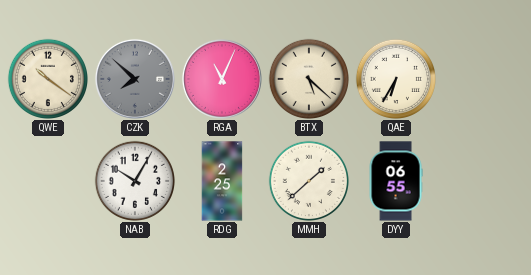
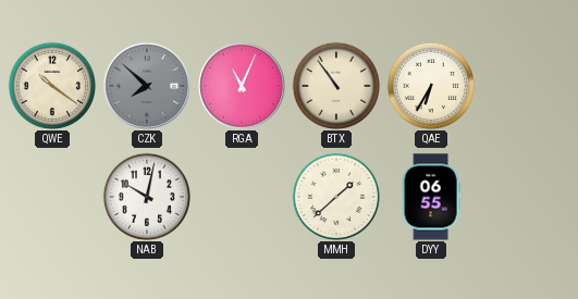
BTX: 5:22 -> 10:54
NAB: 10:05 -> 10:02
RDG: 2:25 -> none
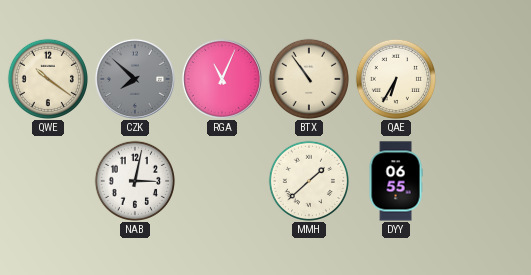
NAB: 10:02 -> 3:02
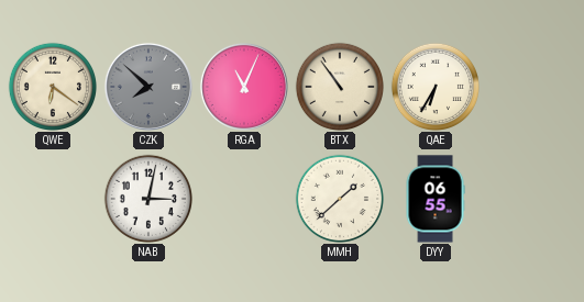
QWE: 10:21 -> 6:21
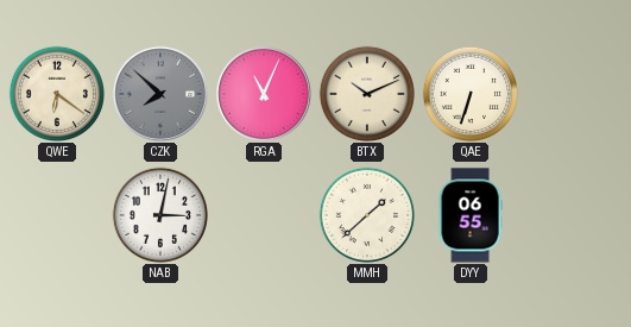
BTX: 10:54 -> 10:11
QAE: 6:35 -> 6:33
